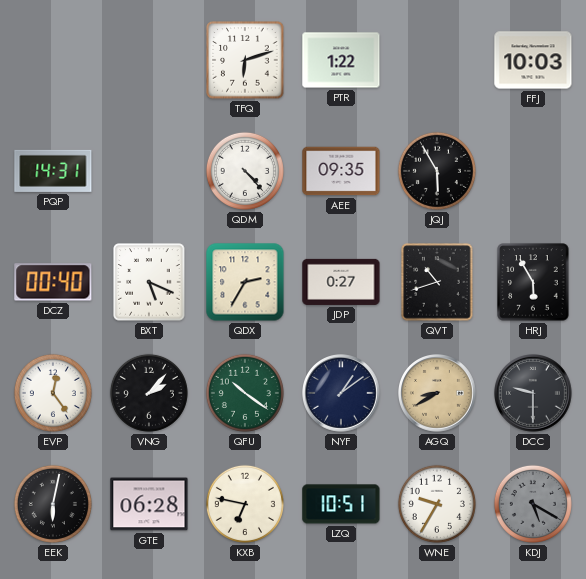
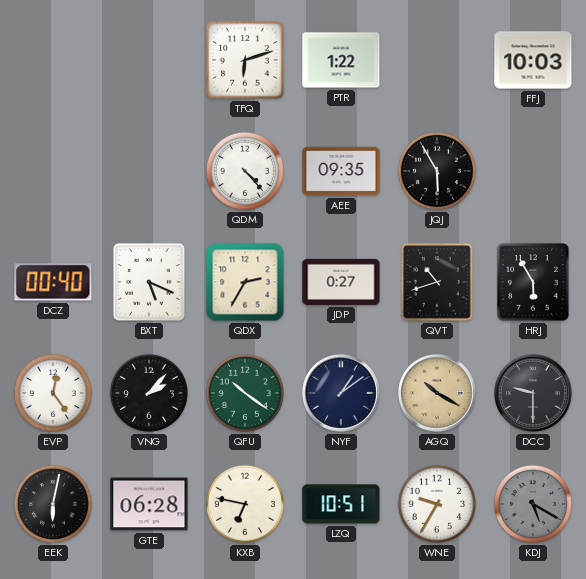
PQP: 14:31 -> none
AGQ: 8:40 -> 10:20
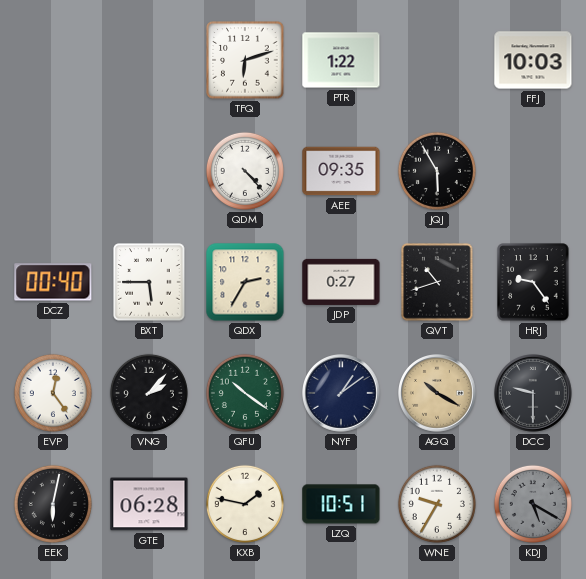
BXT: 5:19 -> 5:45
HRJ: 5:55 -> 9:24
KXB: 6:47 -> 1:47
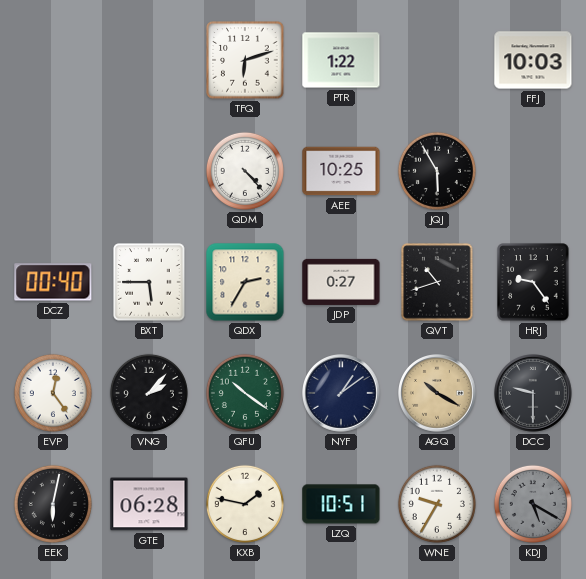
AEE: 09:35 -> 10:25
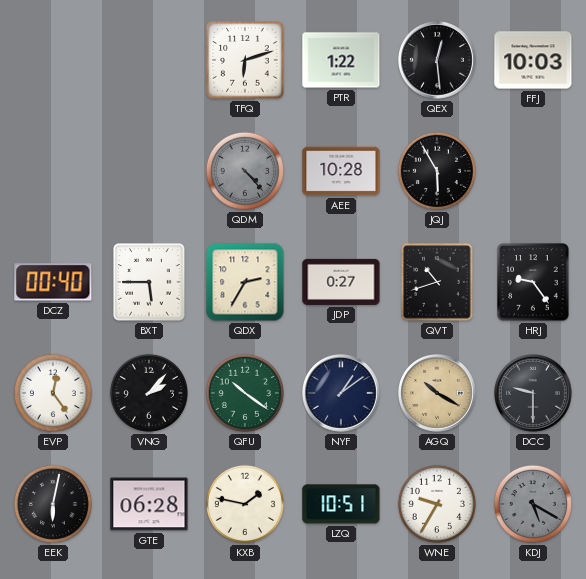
QEX: none -> 12:29
QDM dial: white -> grey
AEE: 10:25 -> 10:28
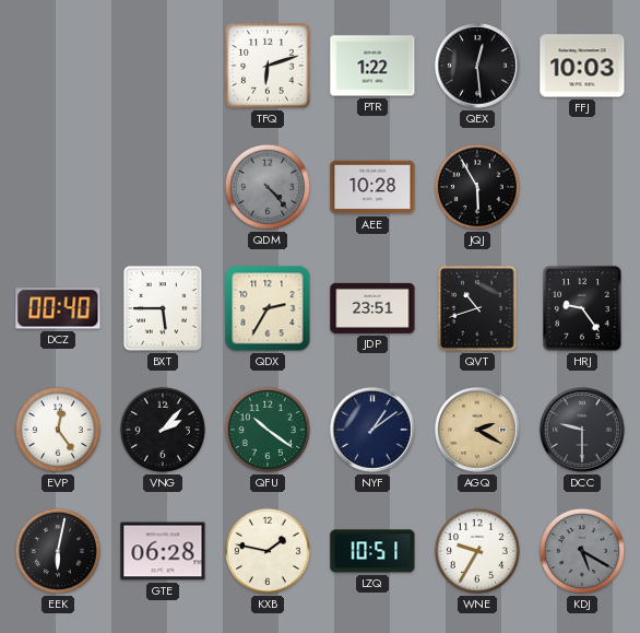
JDP: 0:27 -> 23:51
AGQ: 10:20 -> 2:20
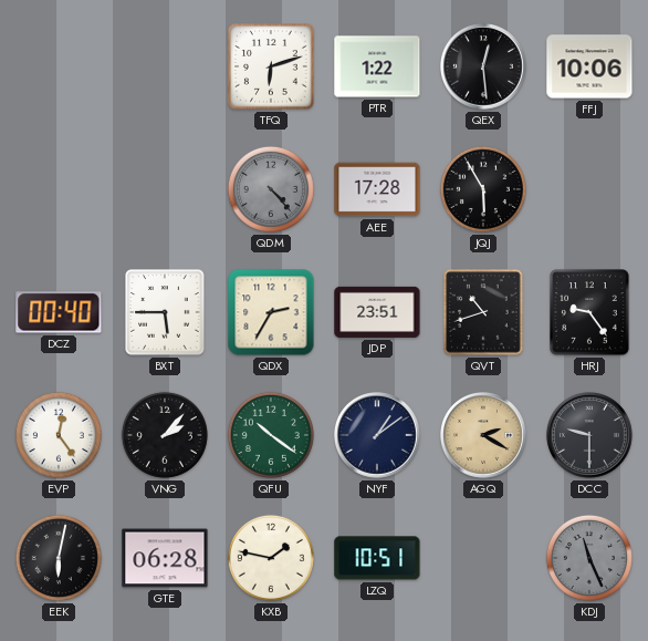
FFJ: 10:03 -> 10:06
AEE: 10:28 -> 17:28
WNE: 9:35 -> none
KDJ: 5:20 -> 11:26
